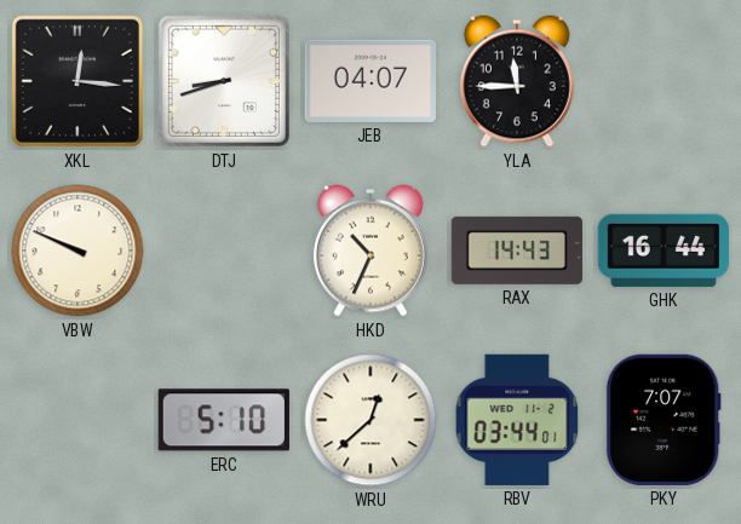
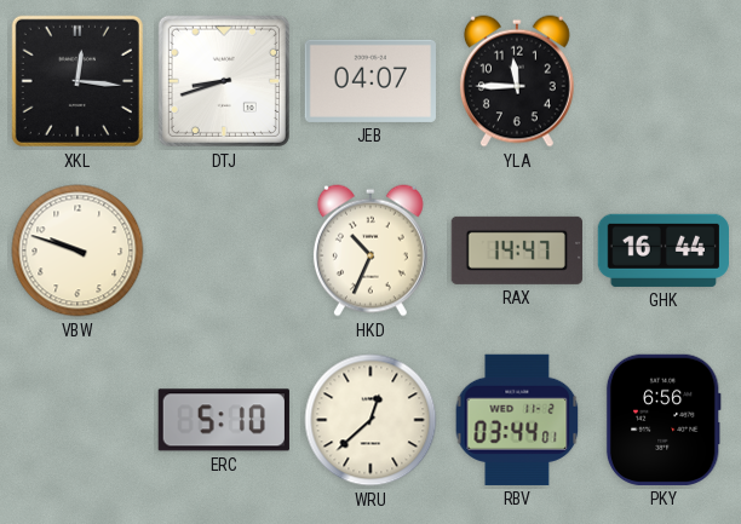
VBW: 9:49 -> 9:48
RAX: 14:43 -> 14:47
PKY: 7:07 -> 6:56
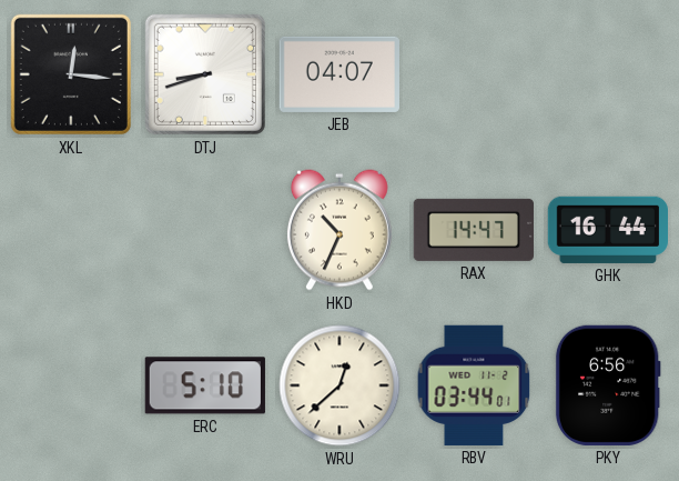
YLA: 11:45 -> none
VBW: 9:48 -> none
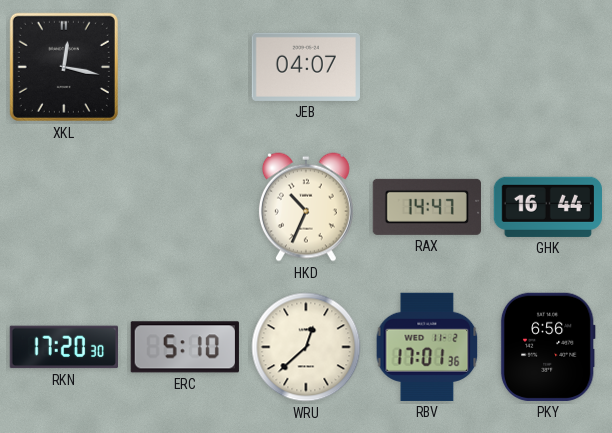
XKL: 12:16 -> 12:17
DTJ: 8:42 -> none
RKN: none -> 17:20
RBV: 03:44 -> 17:01
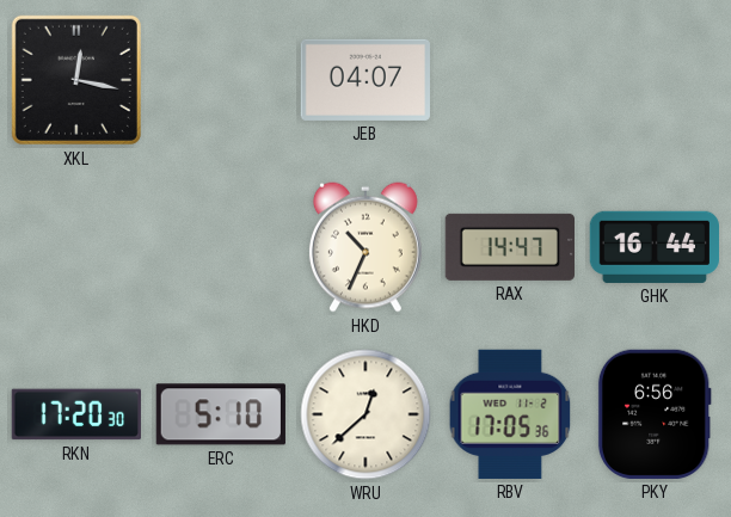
RBV: 17:01 -> 17:05
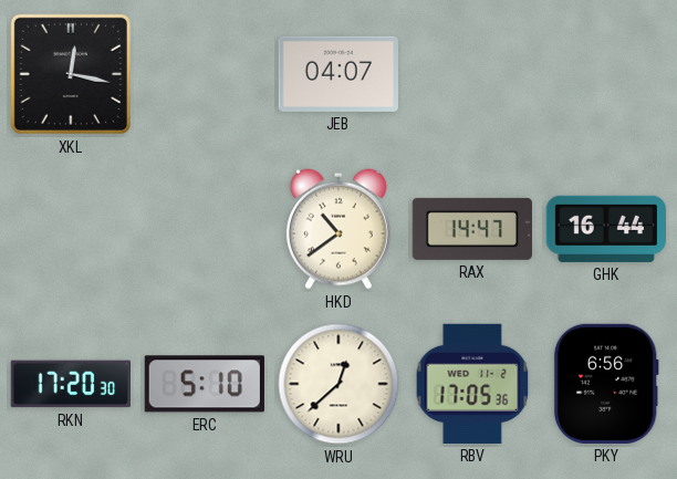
HKD: 10:34 -> 10:39
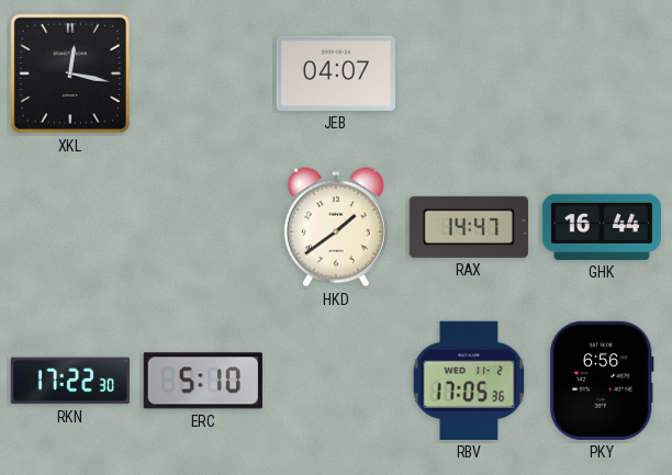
HKD: 10:39 -> 1:39
RKN: 17:20 -> 17:22
WRU: 12:38 -> none
